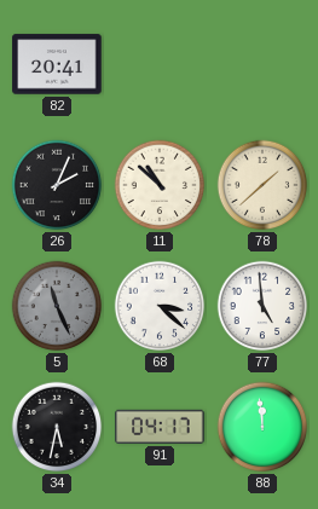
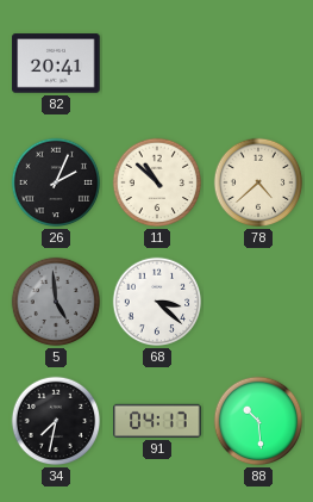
78: 1:38 -> 4:38
5: 11:26 -> 4:59
77: 4:59 -> none
34: 5:32 -> 7:32
88: 11:59 -> 10:29
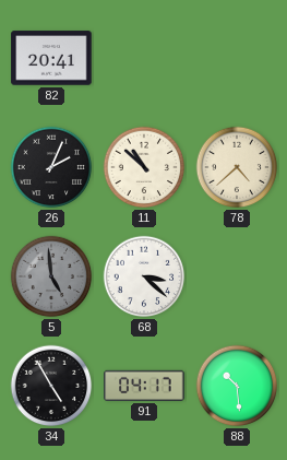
34: 7:32 -> 4:55
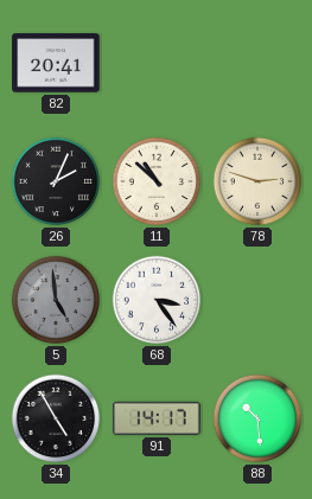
78: 4:38 -> 2:48
68: 3:22 -> 3:24
91: 04:17 -> 14:17
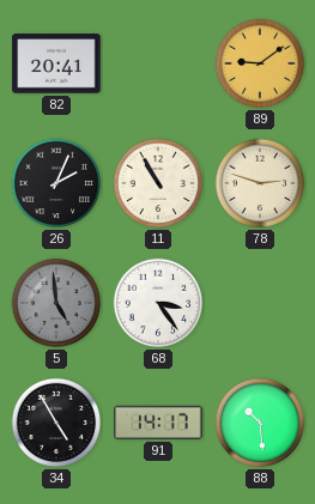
89: none -> 9:09
11: 10:52 -> 10:55
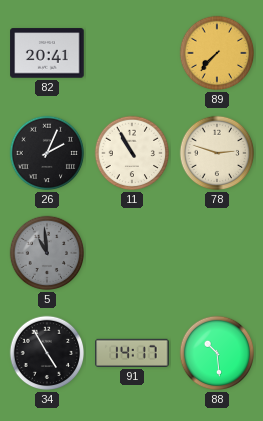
89: 9:09 -> 7:37
5: 4:59 -> 10:59
68: 3:24 -> none
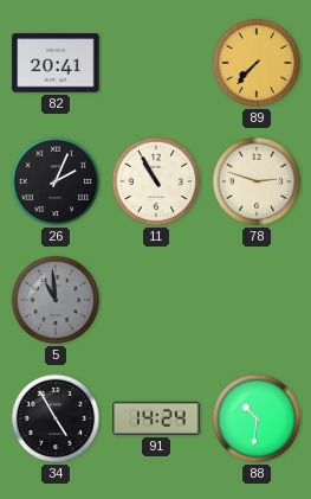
91: 14:17 -> 14:24
88: 10:29 -> 10:31
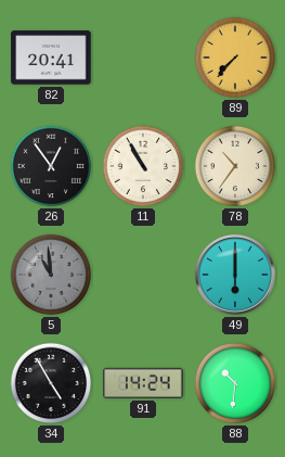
26: 2:04 -> 12:54
78: 2:48 -> 10:36
49: none -> 6:00
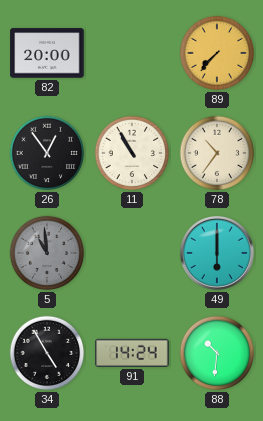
82: 20:41 -> 20:00
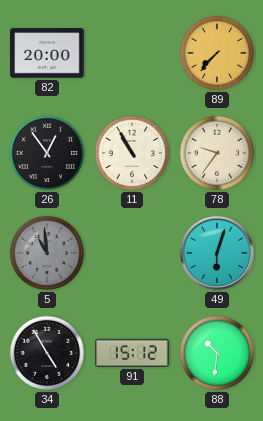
78: 10:36 -> 9:36
49: 6:00 -> 6:03
91: 14:24 -> 15:12
